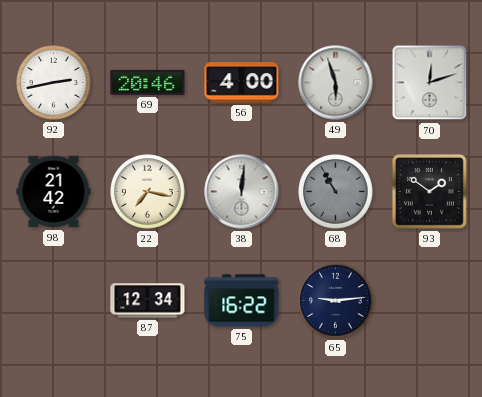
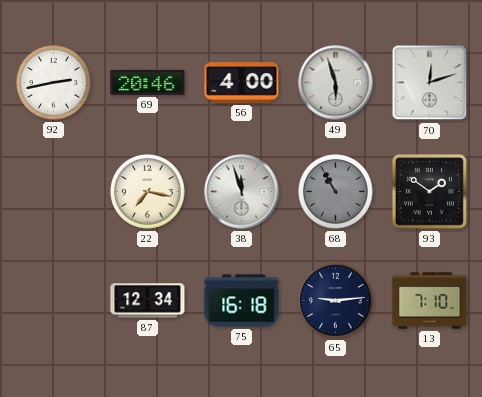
98: 21:42 -> none
38: 12:01 -> 11:57
75: 16:22 -> 16:18
13: none -> 7:10
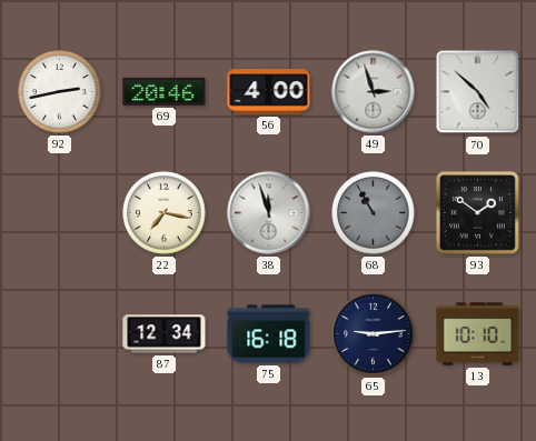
49: 5:57 -> 2:57
70: 12:12 -> 4:52
13: 7:10 -> 10:10
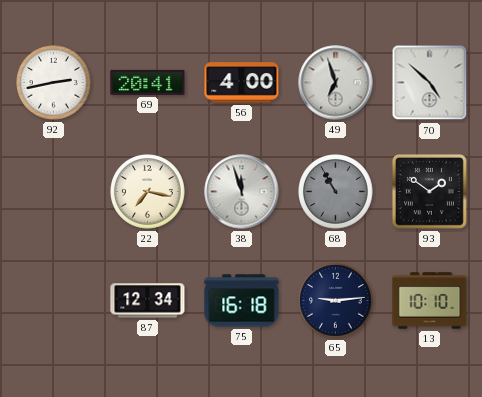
69: 20:46 -> 20:41
49: 2:57 -> 6:57
